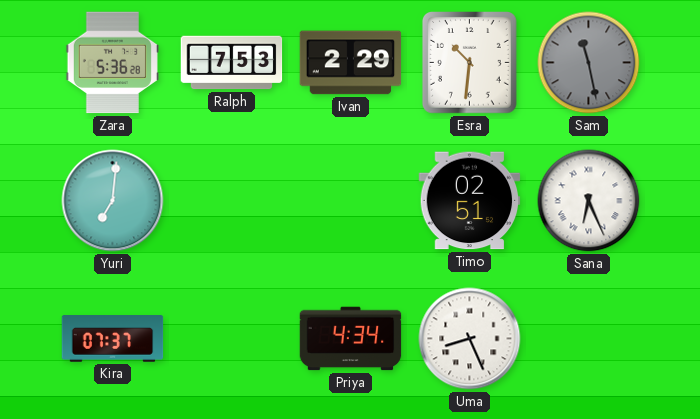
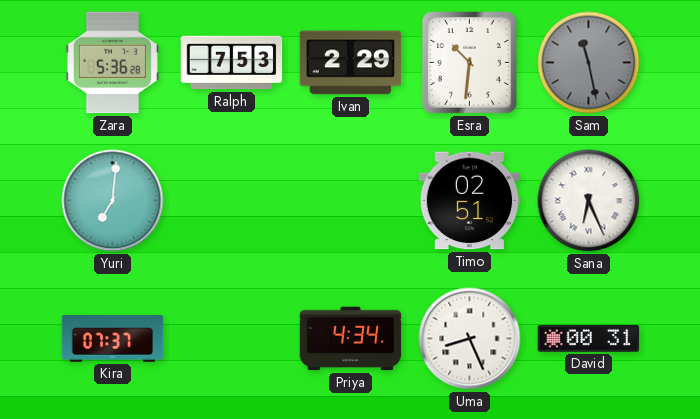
David: none -> 00:31
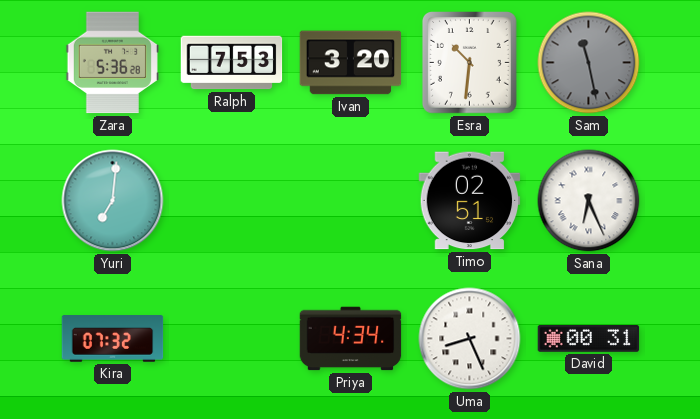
Ivan: 2:29 -> 3:20
Kira: 07:37 -> 07:32
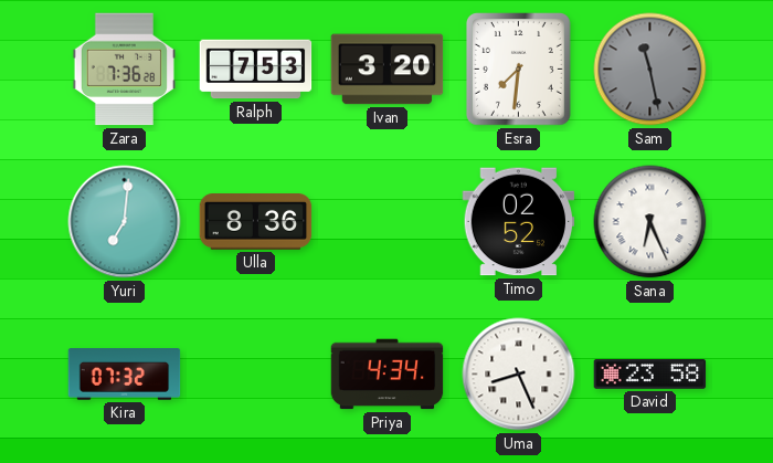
Zara: 5:36 -> 7:36
Esra: 10:31 -> 7:31
Ulla: none -> 8:36
Timo: 02:51 -> 02:52
David: 00:31 -> 23:58
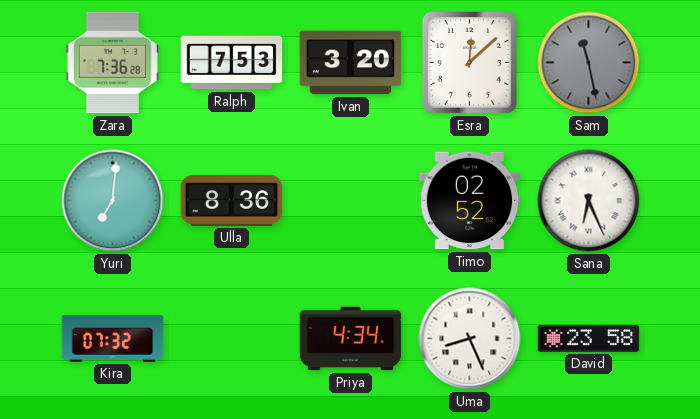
Esra: 7:31 -> 12:08
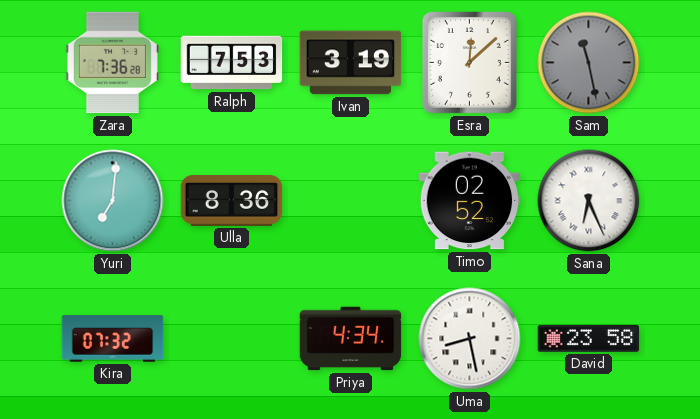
Ivan: 3:20 -> 3:19
Uma: 8:26 -> 8:28
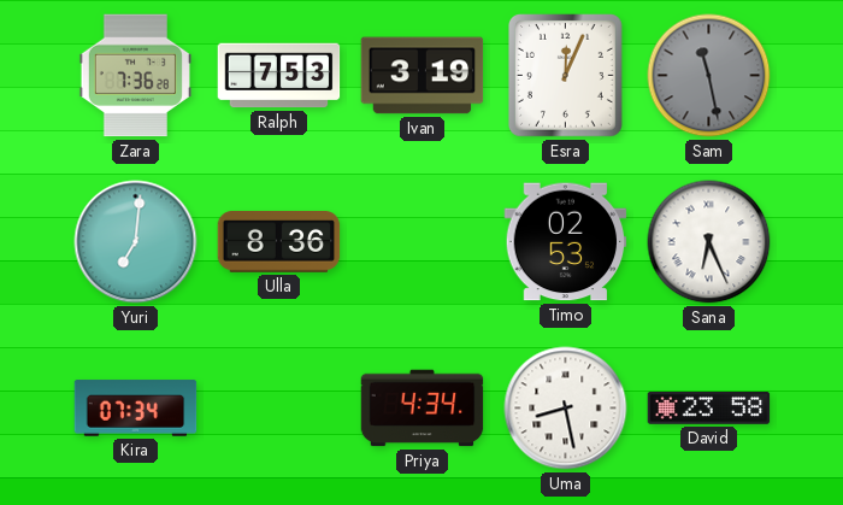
Esra: 12:08 -> 12:04
Timo: 02:52 -> 02:53
Kira: 07:32 -> 07:34
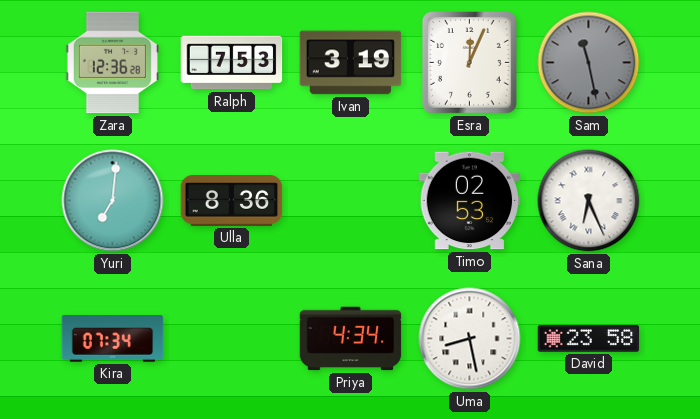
Zara: 7:36 -> 12:36
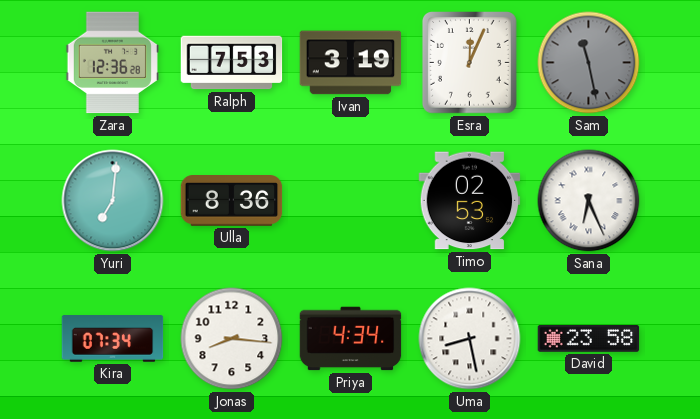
Jonas: none -> 8:16
